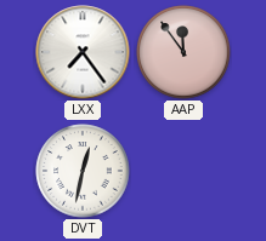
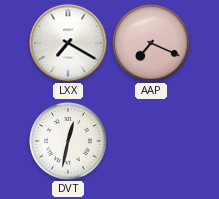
LXX: 7:24 -> 7:20
AAP: 11:54 -> 7:19
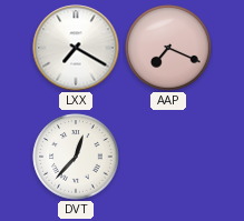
DVT: 12:32 -> 12:37
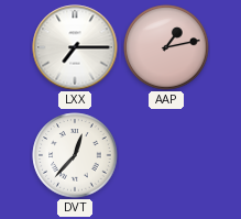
LXX: 7:20 -> 7:15
AAP: 7:19 -> 1:13
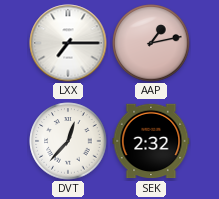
SEK: none -> 2:32
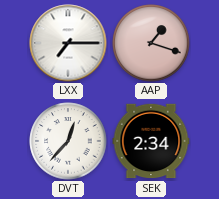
AAP: 1:13 -> 1:18
SEK: 2:32 -> 2:34
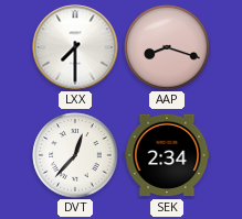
LXX: 7:15 -> 7:30
AAP: 1:18 -> 8:18
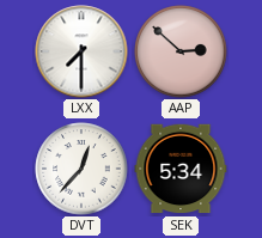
AAP: 8:18 -> 2:52
SEK: 2:34 -> 5:34
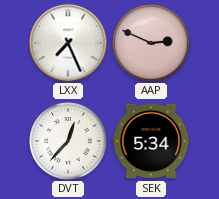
LXX: 7:30 -> 7:26
AAP: 2:52 -> 2:49
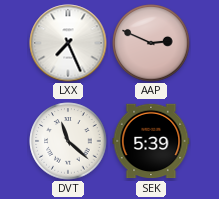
DVT: 12:37 -> 11:22
SEK: 5:34 -> 5:39
